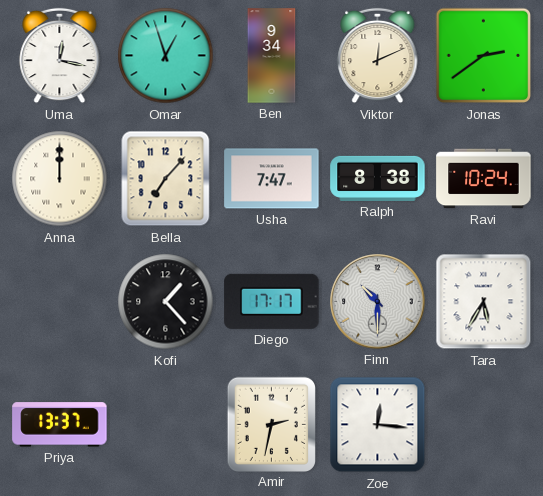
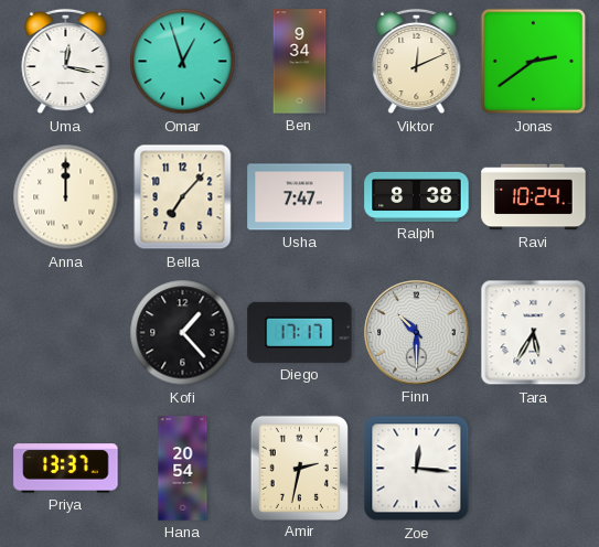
Hana: none -> 20:54
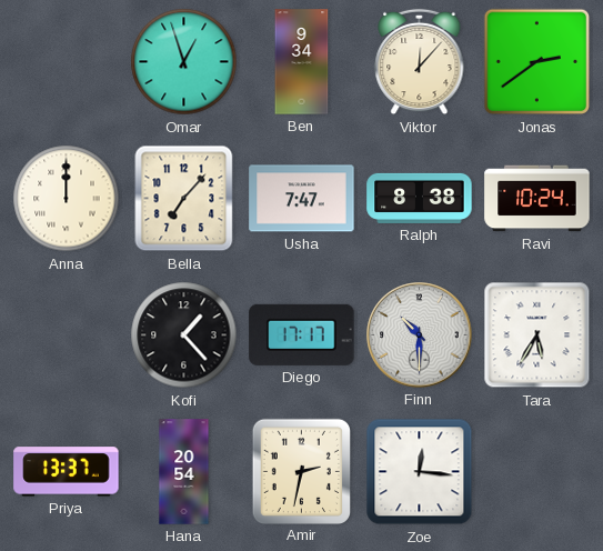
Uma: 12:17 -> none
Viktor: 12:11 -> 12:07
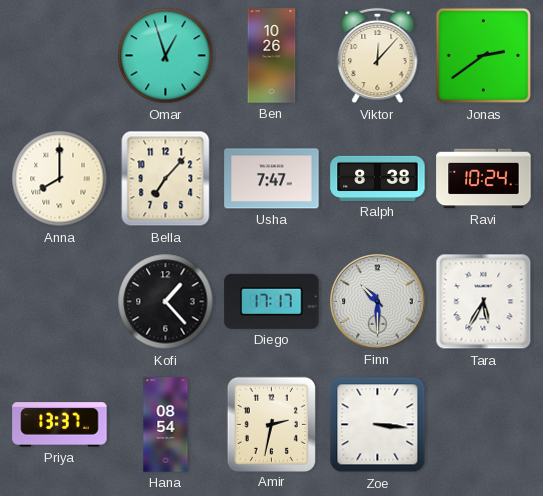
Ben: 9:34 -> 10:26
Anna: 12:00 -> 8:00
Hana: 20:54 -> 08:54
Zoe: 12:16 -> 3:16
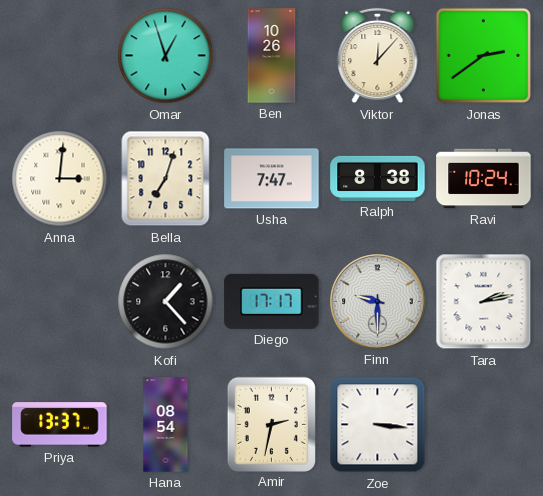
Anna: 8:00 -> 3:01
Bella: 7:07 -> 7:03
Finn: 10:30 -> 9:30
Tara: 5:35 -> 2:13
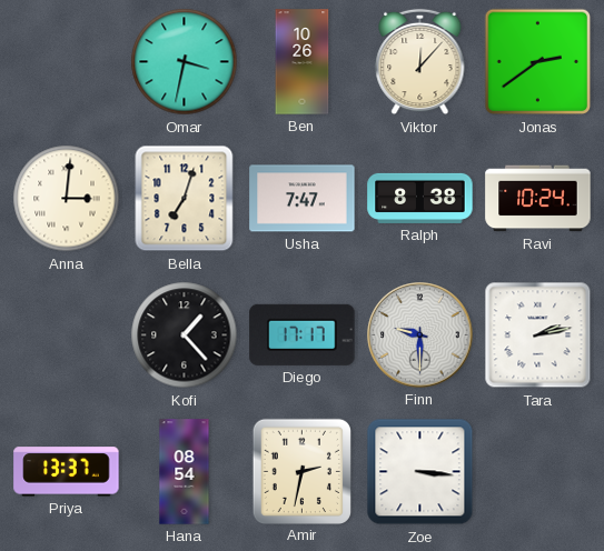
Omar: 12:57 -> 3:32
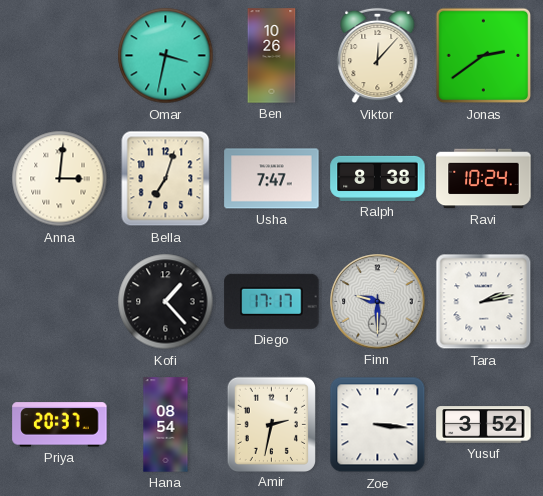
Priya: 13:37 -> 20:37
Yusuf: none -> 3:52
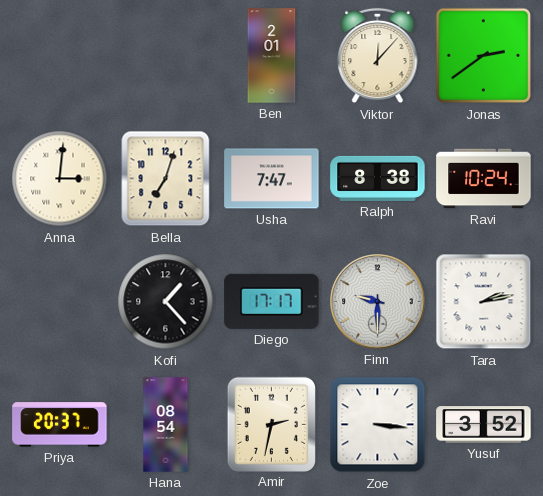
Omar: 3:32 -> none
Ben: 10:26 -> 2:01
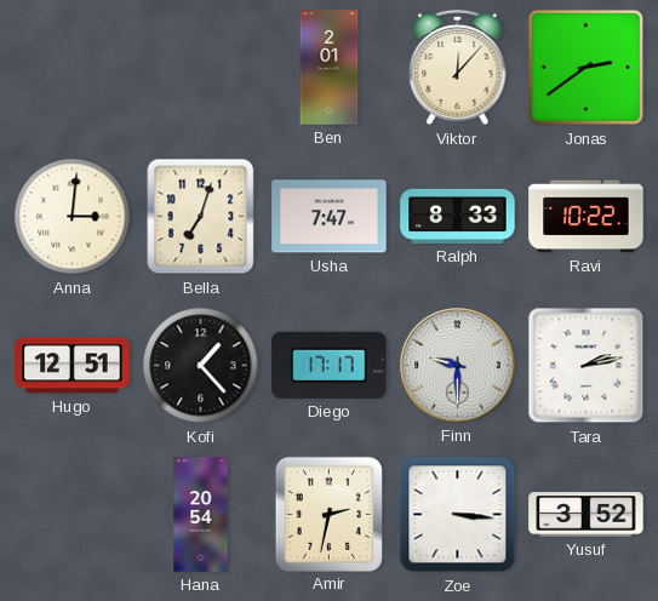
Ralph: 8:38 -> 8:33
Ravi: 10:24 -> 10:22
Hugo: none -> 12:51
Priya: 20:37 -> none
Hana: 08:54 -> 20:54
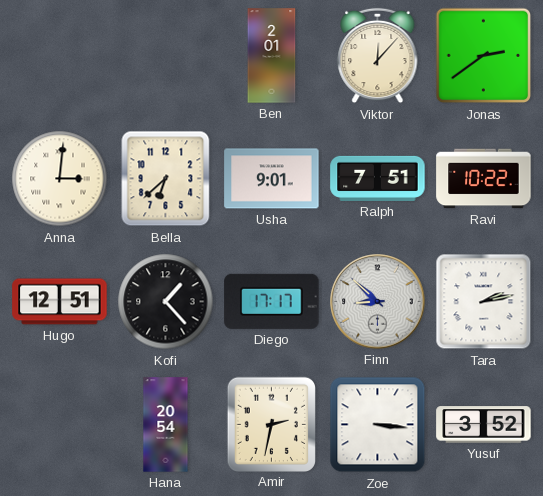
Bella: 7:03 -> 6:38
Usha: 7:47 -> 9:01
Ralph: 8:33 -> 7:51
Finn: 9:30 -> 8:52
